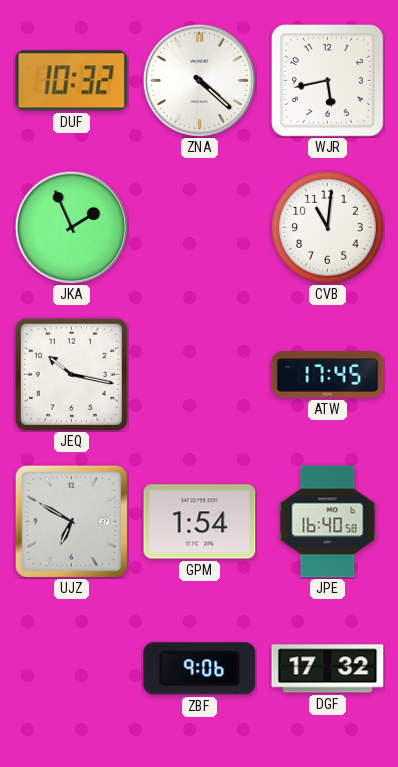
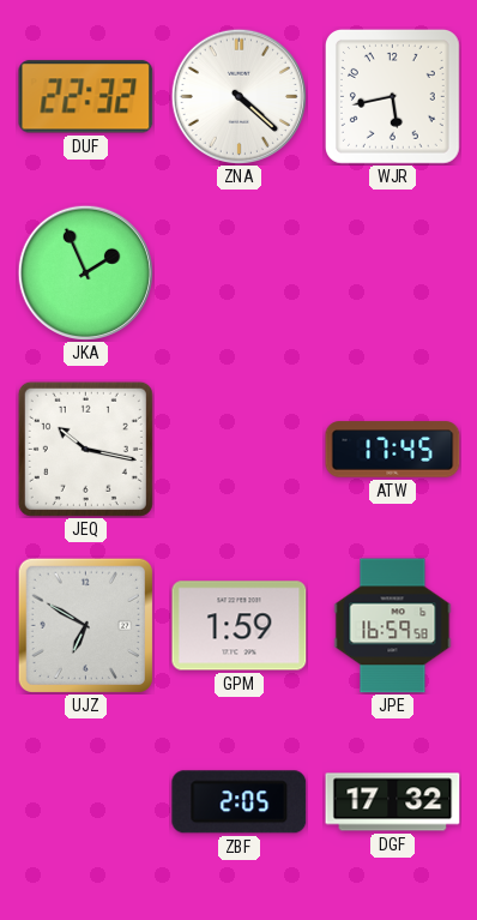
DUF: 10:32 -> 22:32
CVB: 11:01 -> none
GPM: 1:54 -> 1:59
JPE: 16:40 -> 16:59
ZBF: 9:06 -> 2:05
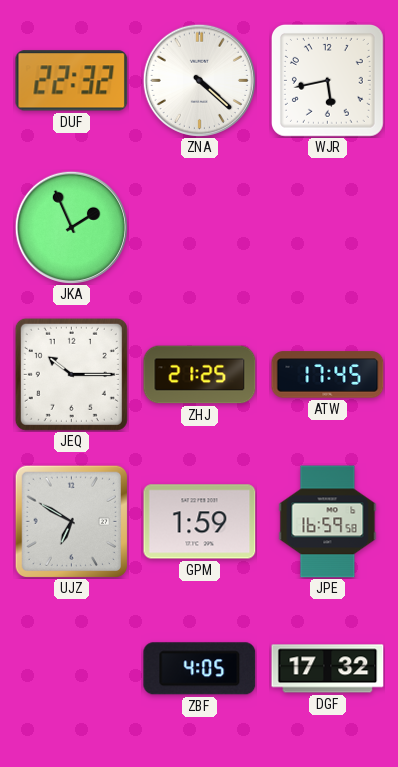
JEQ: 10:17 -> 10:15
ZHJ: none -> 21:25
ZBF: 2:05 -> 4:05
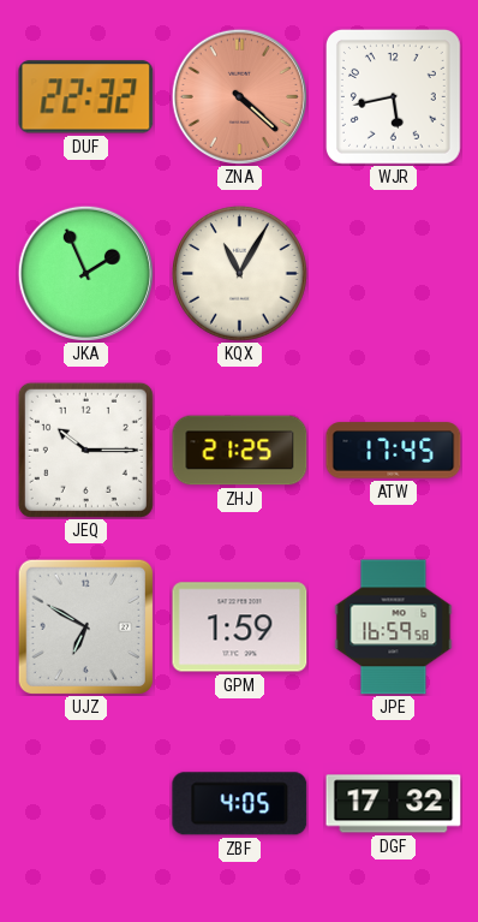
ZNA dial: white -> salmon
KQX: none -> 11:05
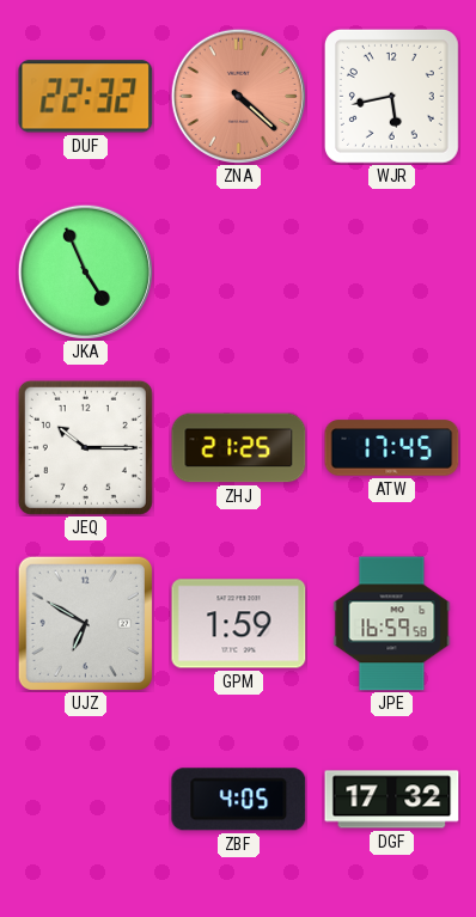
JKA: 1:56 -> 4:56
KQX: 11:05 -> none
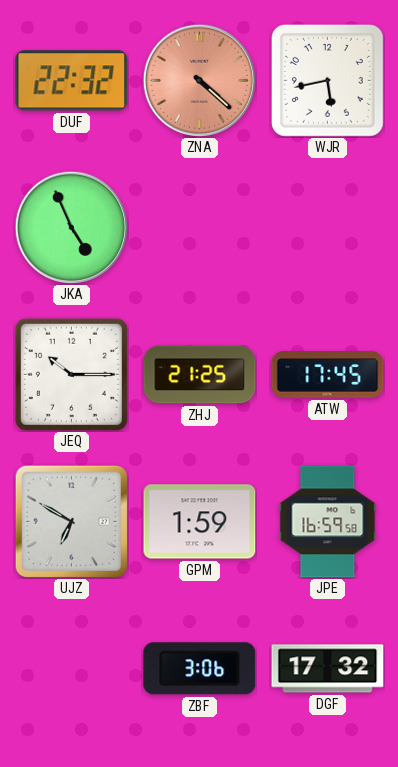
ZBF: 4:05 -> 3:06
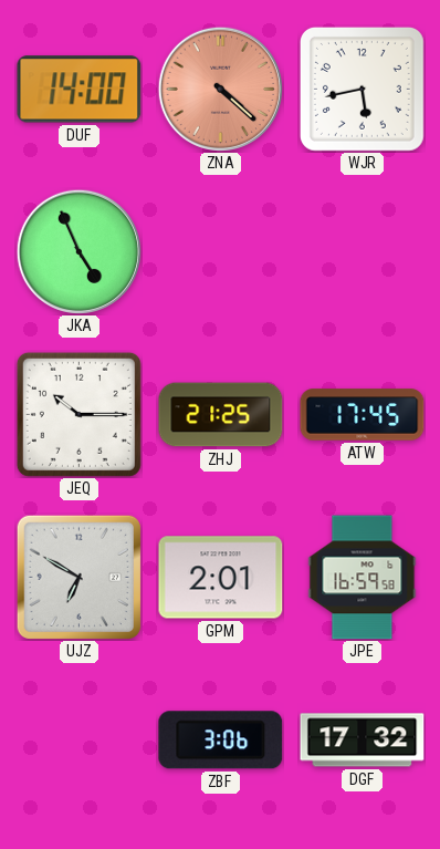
DUF: 22:32 -> 14:00
GPM: 1:59 -> 2:01
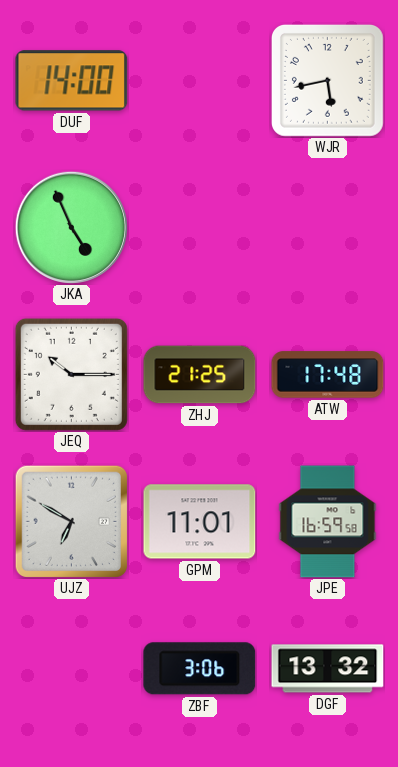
ZNA: 4:22 -> none
ATW: 17:45 -> 17:48
GPM: 2:01 -> 11:01
DGF: 17:32 -> 13:32
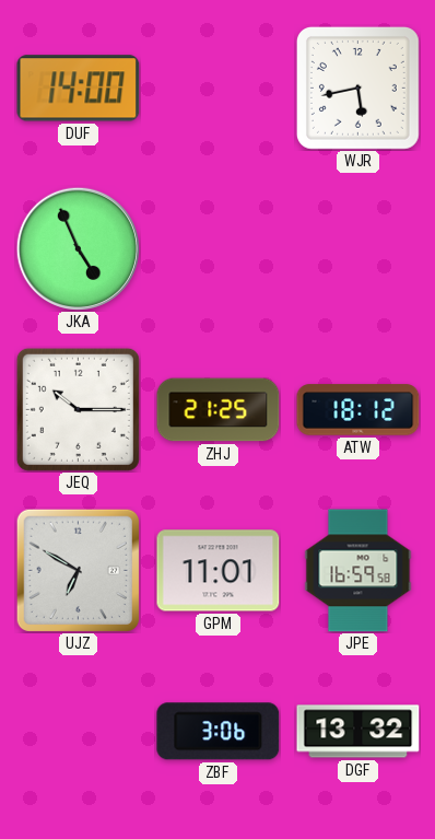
ATW: 17:48 -> 18:12
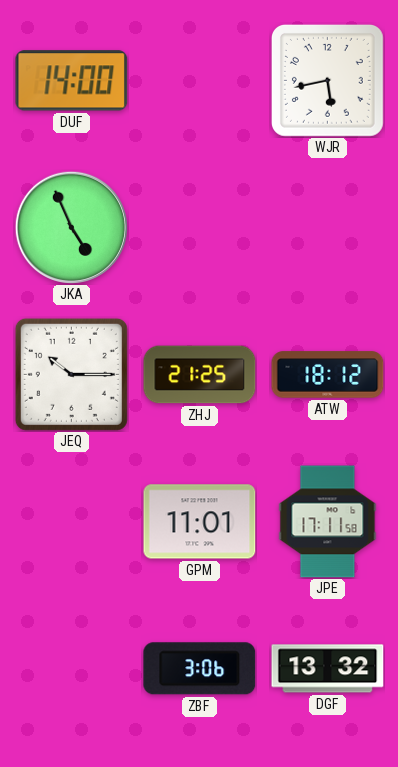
UJZ: 6:50 -> none
JPE: 16:59 -> 17:11
